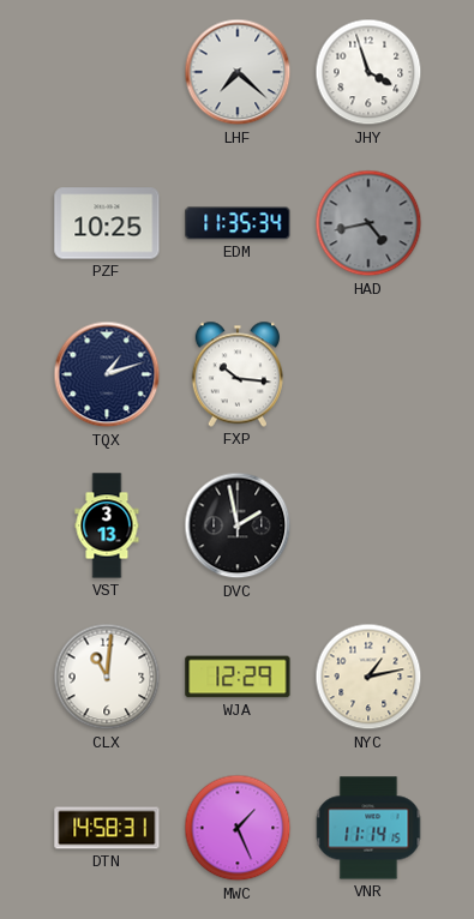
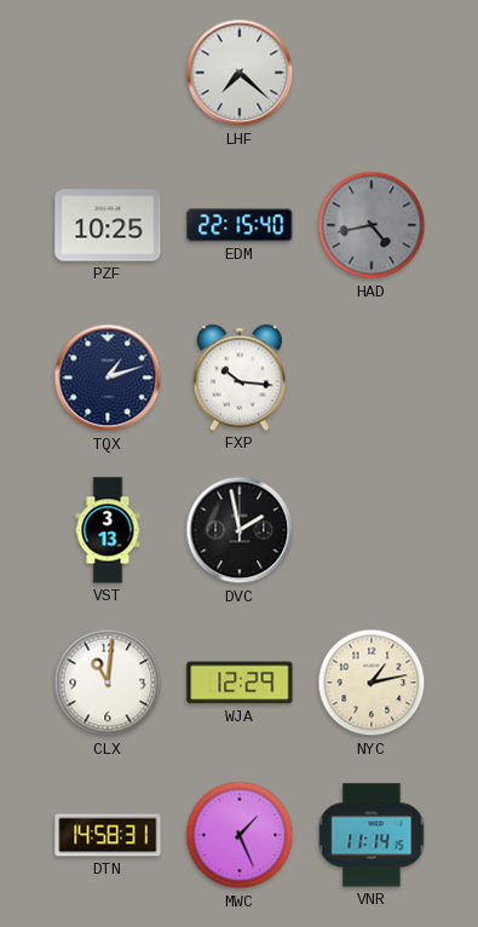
JHY: 3:57 -> none
EDM: 11:35 -> 22:15
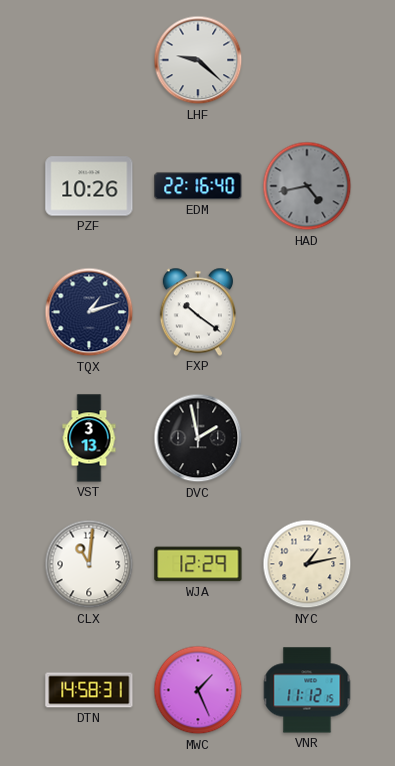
LHF: 7:22 -> 9:22
PZF: 10:25 -> 10:26
EDM: 22:15 -> 22:16
FXP: 10:16 -> 10:21
VNR: 11:14 -> 11:12
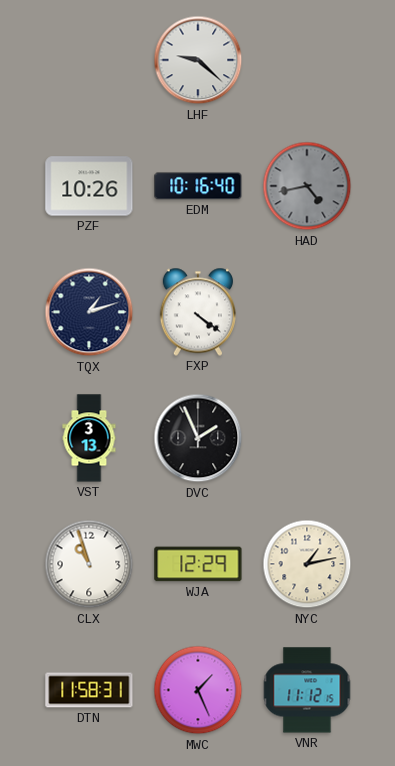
EDM: 22:16 -> 10:16
FXP: 10:21 -> 4:21
DVC: 1:58 -> 1:56
CLX: 11:01 -> 10:57
DTN: 14:58 -> 11:58
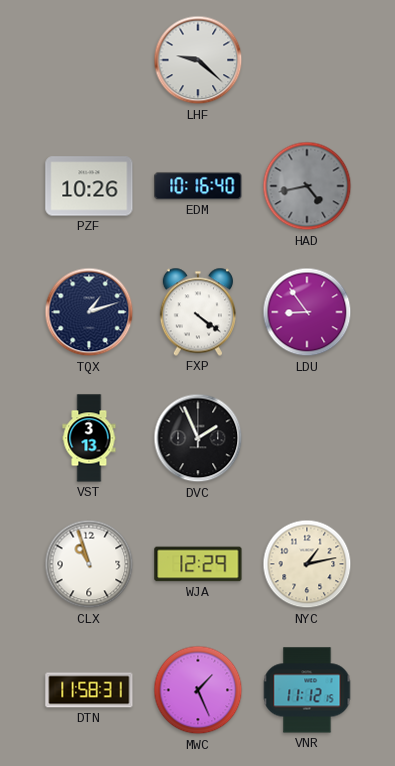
LDU: none -> 8:54
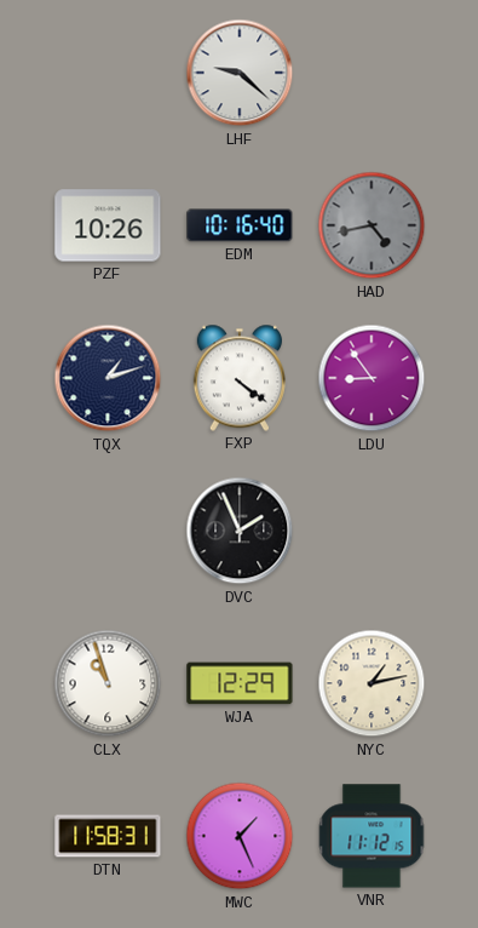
VST: 3:13 -> none
